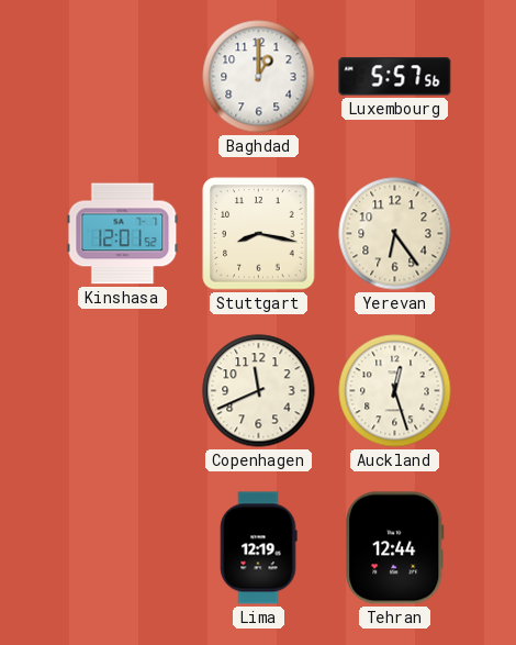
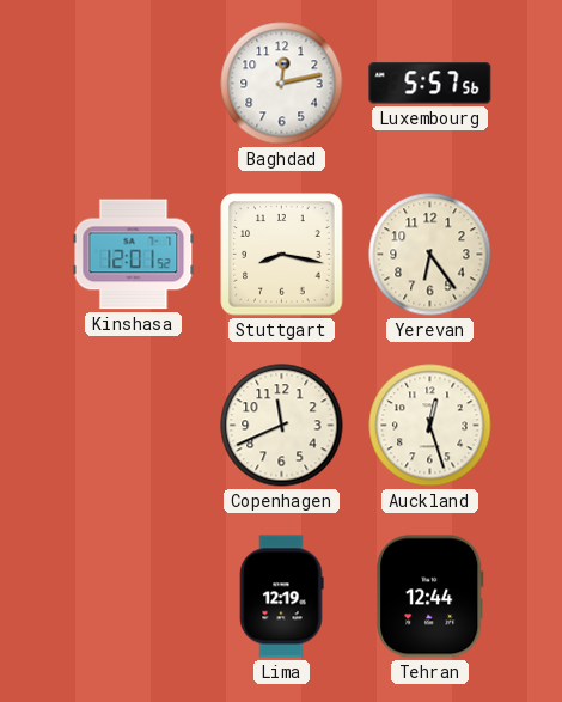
Baghdad: 1:00 -> 12:13
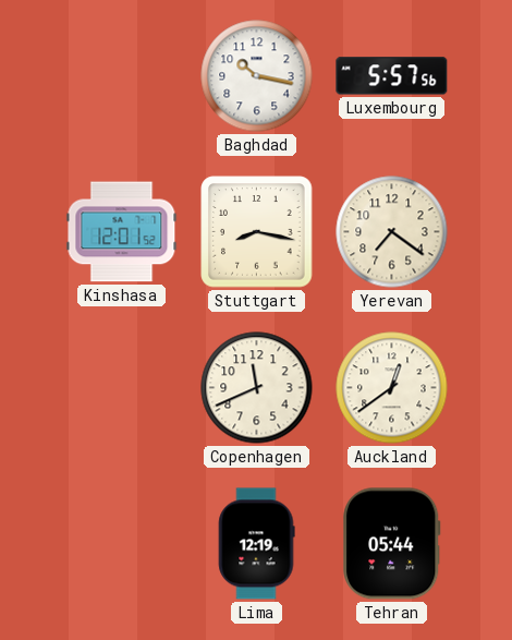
Baghdad: 12:13 -> 10:17
Yerevan: 6:24 -> 7:21
Auckland: 12:27 -> 12:39
Tehran: 12:44 -> 05:44
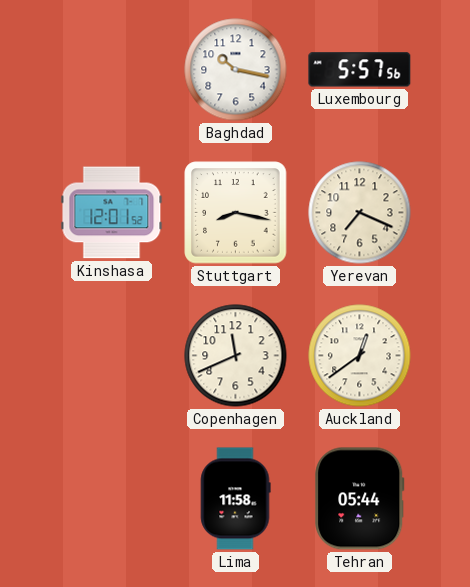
Yerevan: 7:21 -> 7:19
Lima: 12:19 -> 11:58
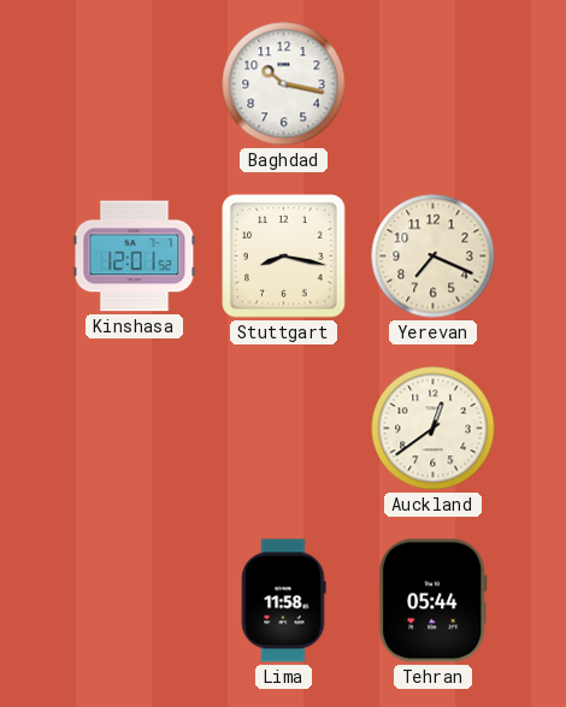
Luxembourg: 5:57 -> none
Copenhagen: 11:41 -> none
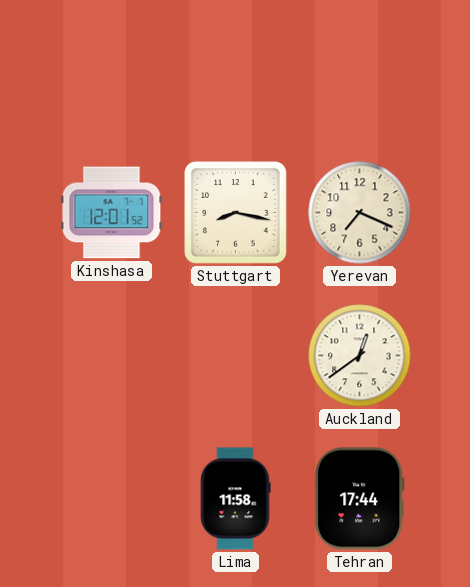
Baghdad: 10:17 -> none
Tehran: 05:44 -> 17:44
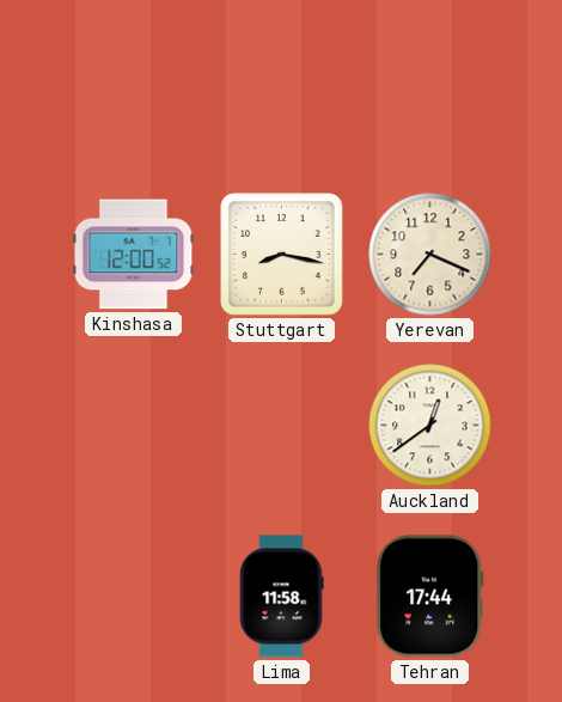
Kinshasa: 12:01 -> 12:00
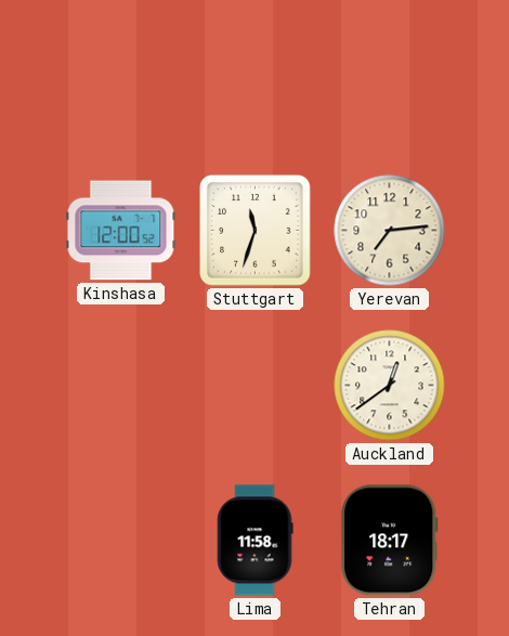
Stuttgart: 8:17 -> 11:33
Yerevan: 7:19 -> 7:14
Tehran: 17:44 -> 18:17
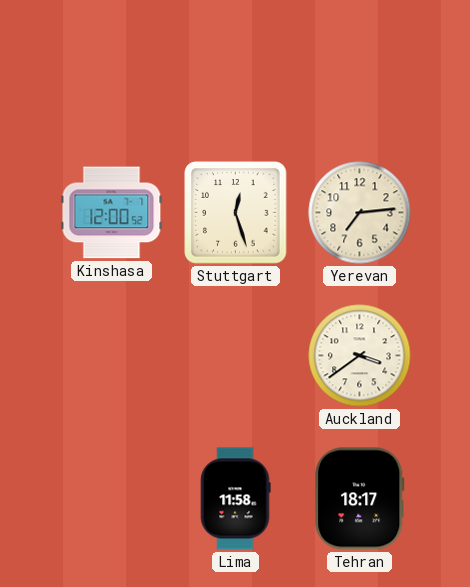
Stuttgart: 11:33 -> 12:27
Auckland: 12:39 -> 3:39
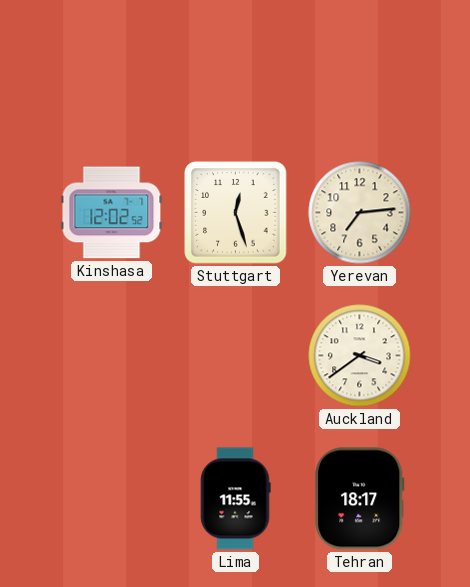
Kinshasa: 12:00 -> 12:02
Lima: 11:58 -> 11:55
